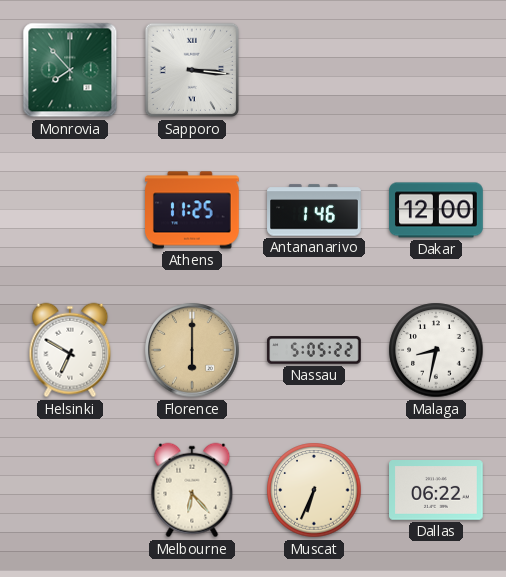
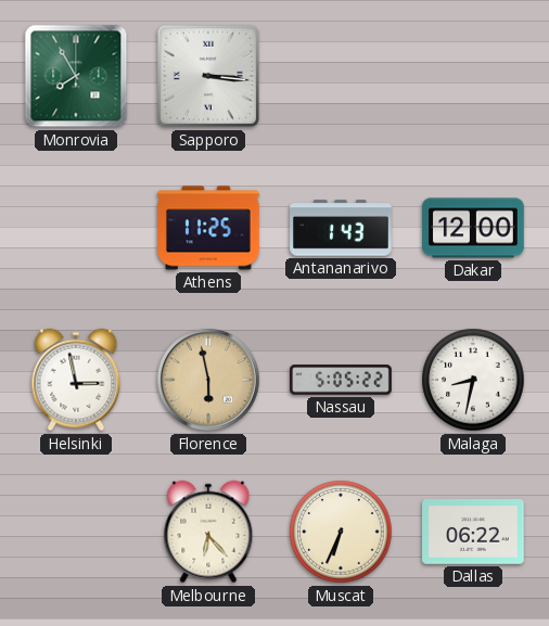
Monrovia: 7:53 -> 7:55
Antananarivo: 1:46 -> 1:43
Helsinki: 6:50 -> 2:58
Florence: 6:00 -> 5:58
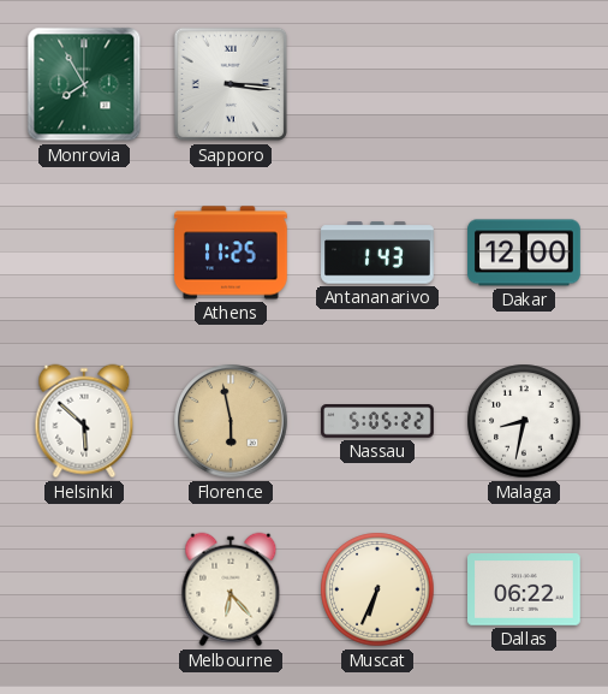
Helsinki: 2:58 -> 5:52
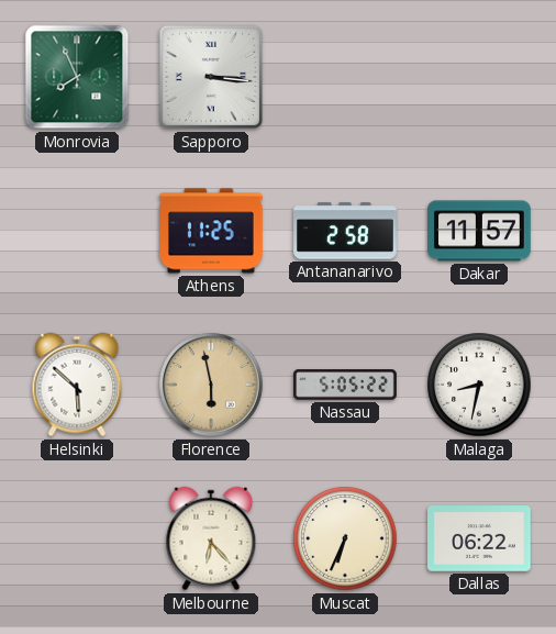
Monrovia: 7:55 -> 7:56
Antananarivo: 1:43 -> 2:58
Dakar: 12:00 -> 11:57
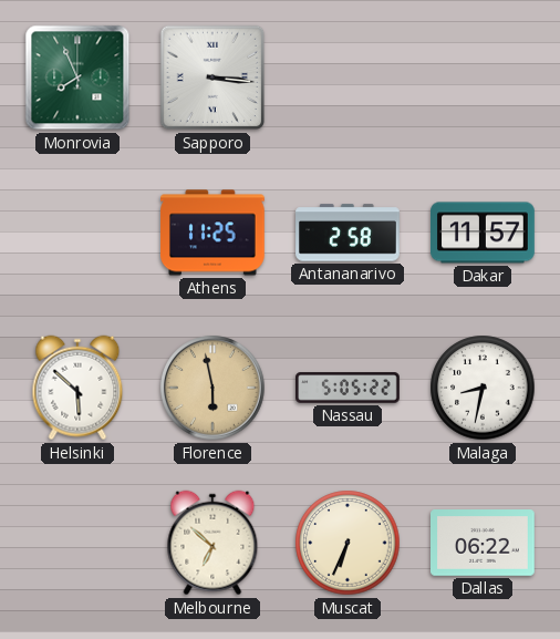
Melbourne: 6:23 -> 6:52
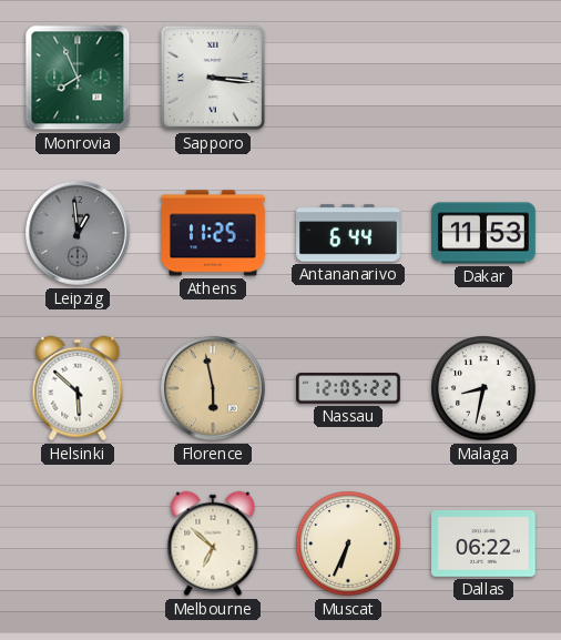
Leipzig: none -> 12:59
Antananarivo: 2:58 -> 6:44
Dakar: 11:57 -> 11:53
Nassau: 5:05 -> 12:05
